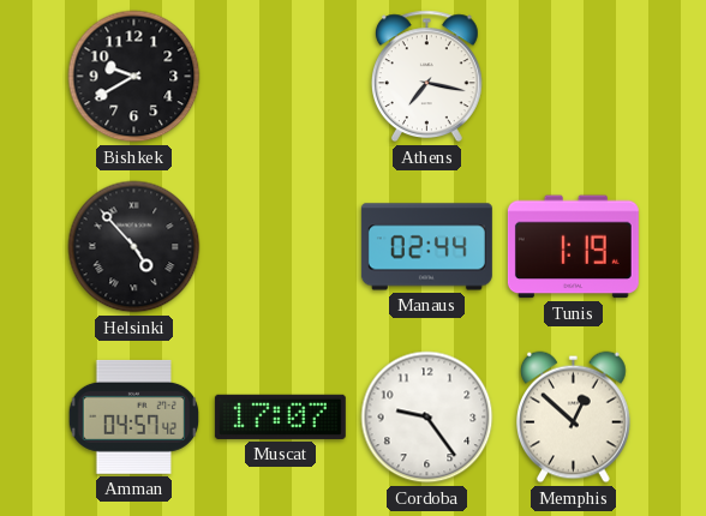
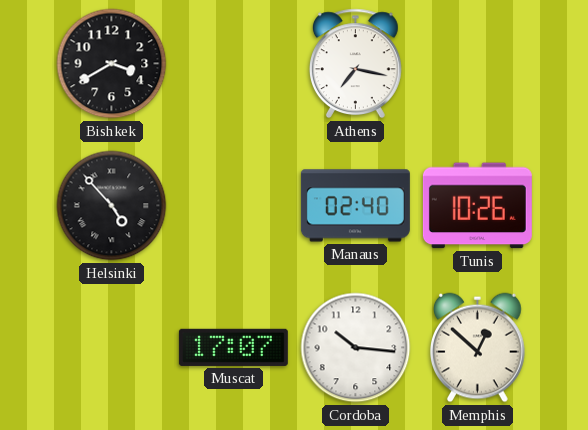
Bishkek: 9:40 -> 3:40
Manaus: 02:44 -> 02:40
Tunis: 1:19 -> 10:26
Amman: 04:57 -> none
Cordoba: 9:24 -> 10:16
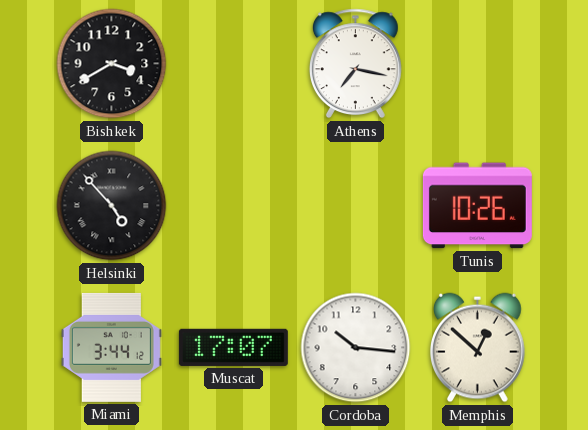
Manaus: 02:40 -> none
Miami: none -> 3:44
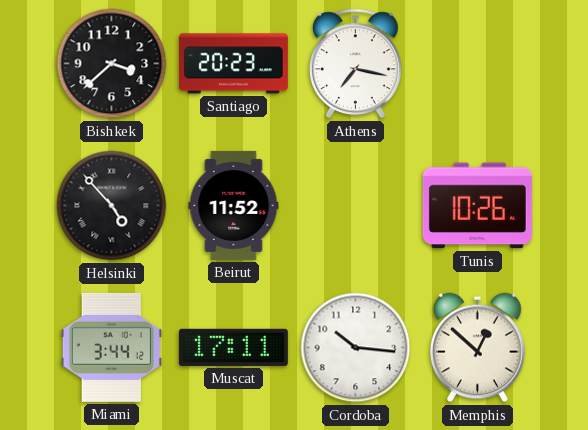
Bishkek: 3:40 -> 3:38
Santiago: none -> 20:23
Beirut: none -> 11:52
Muscat: 17:07 -> 17:11
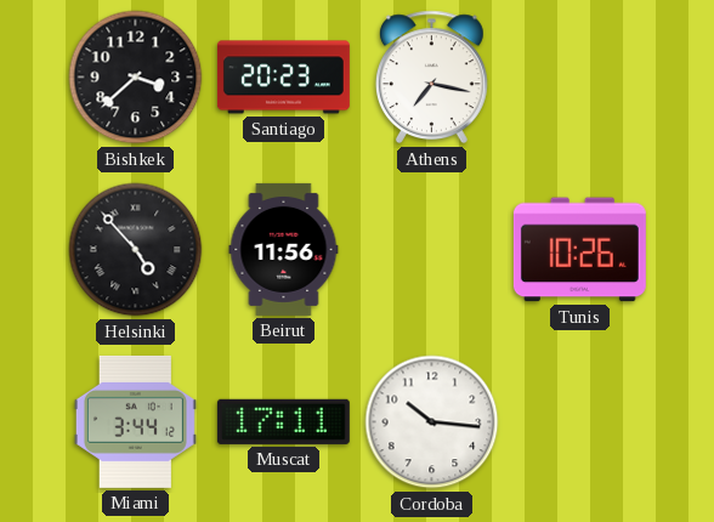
Beirut: 11:52 -> 11:56
Memphis: 12:52 -> none
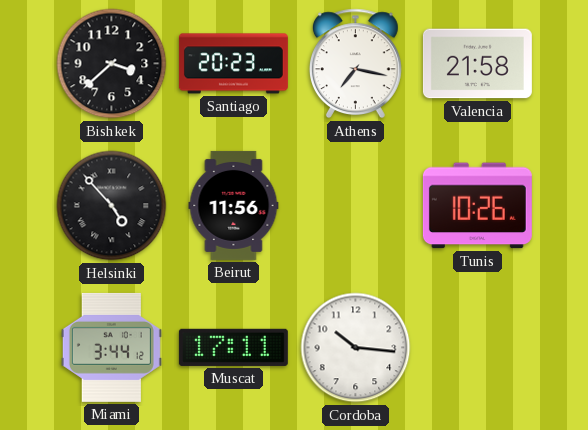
Valencia: none -> 21:58
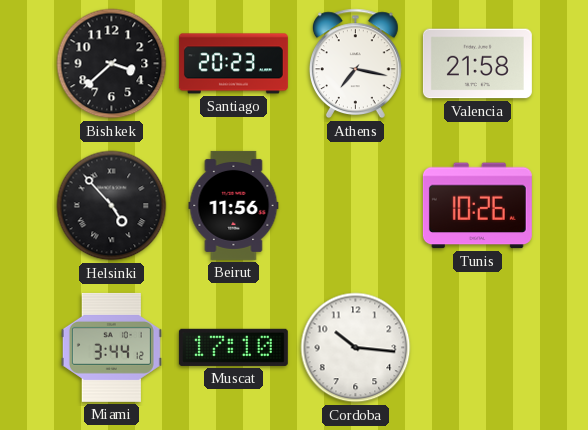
Muscat: 17:11 -> 17:10
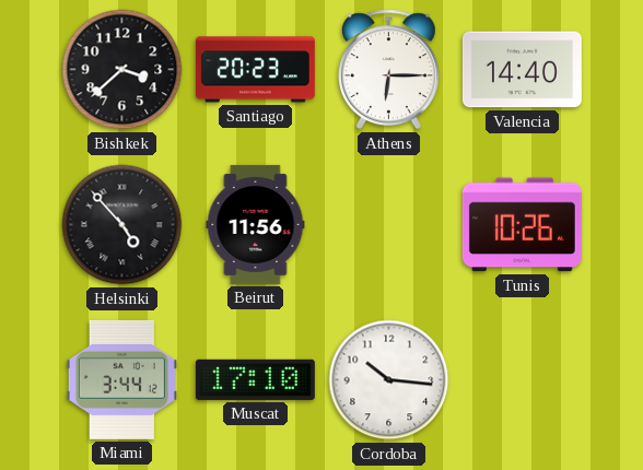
Athens: 7:17 -> 6:15
Valencia: 21:58 -> 14:40
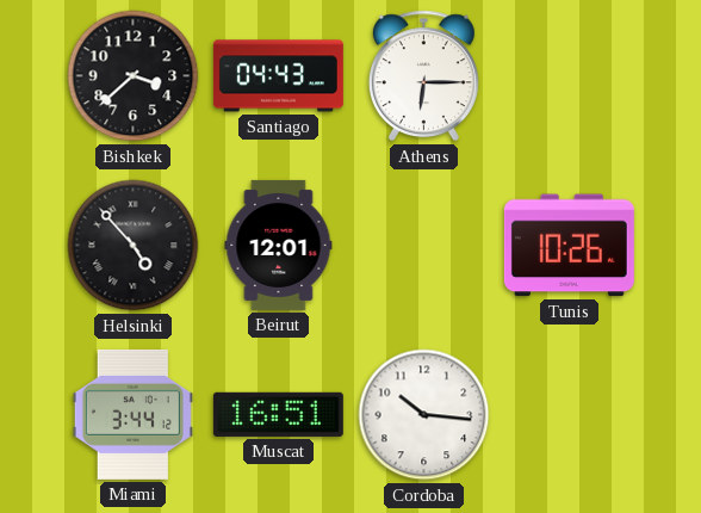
Santiago: 20:23 -> 04:43
Valencia: 14:40 -> none
Beirut: 11:56 -> 12:01
Muscat: 17:10 -> 16:51
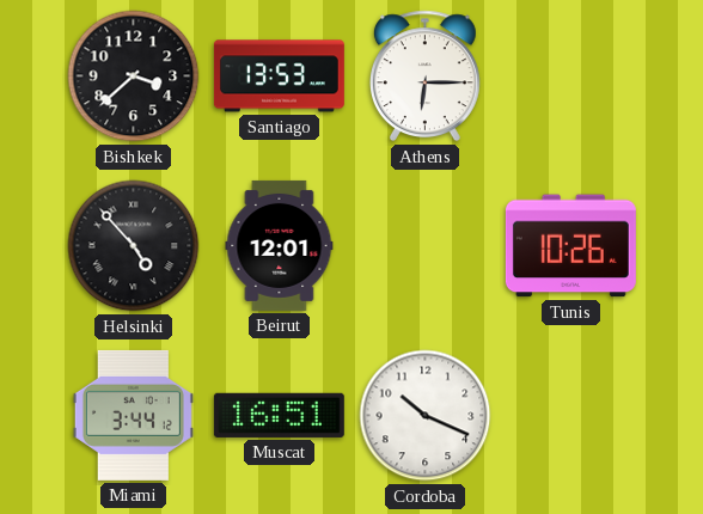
Santiago: 04:43 -> 13:53
Cordoba: 10:16 -> 10:19
